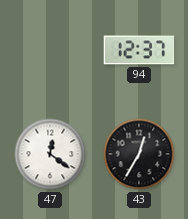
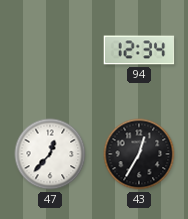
94: 12:37 -> 12:34
47: 12:21 -> 12:37
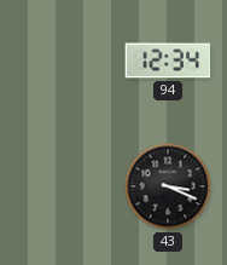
47: 12:37 -> none
43: 12:35 -> 3:19
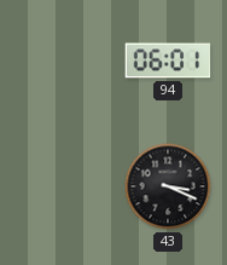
94: 12:34 -> 06:01
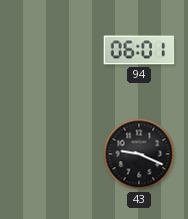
43: 3:19 -> 9:19
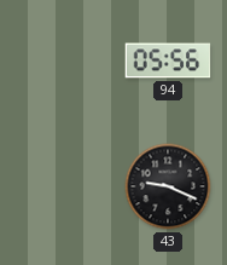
94: 06:01 -> 05:56
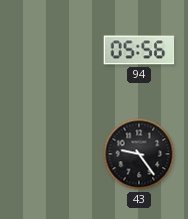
43: 9:19 -> 9:24
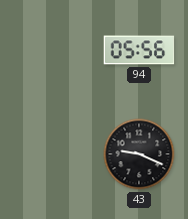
43: 9:24 -> 9:19
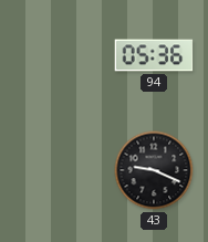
94: 05:56 -> 05:36
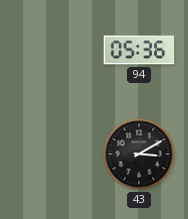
43: 9:19 -> 3:10
